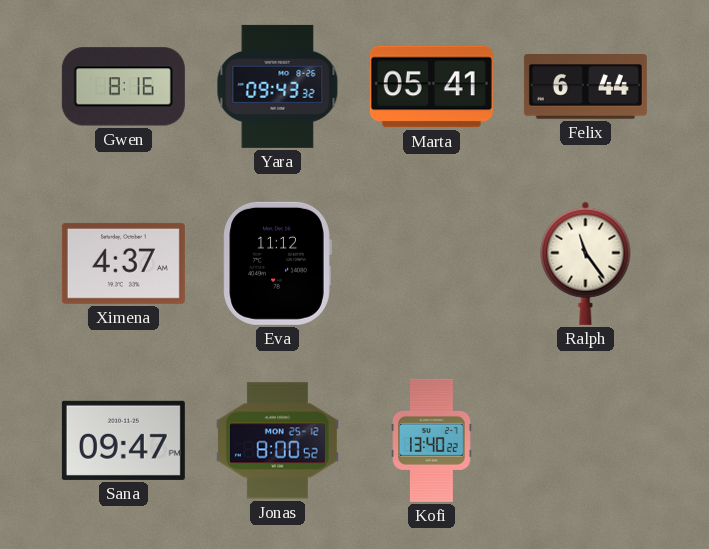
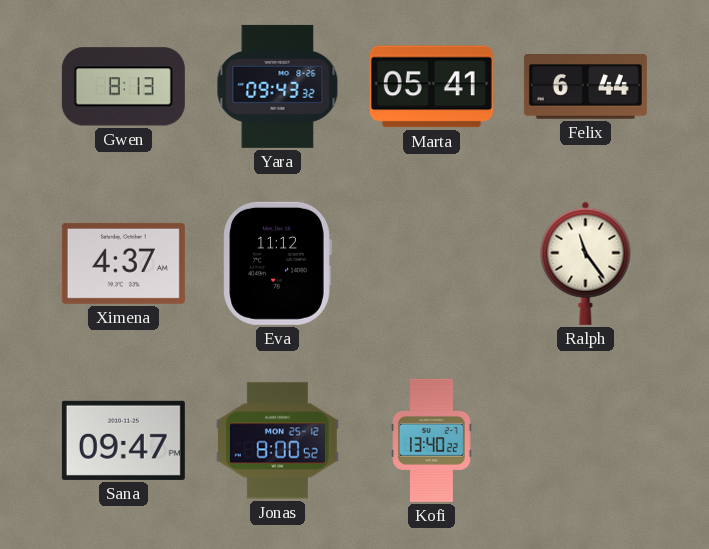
Gwen: 8:16 -> 8:13
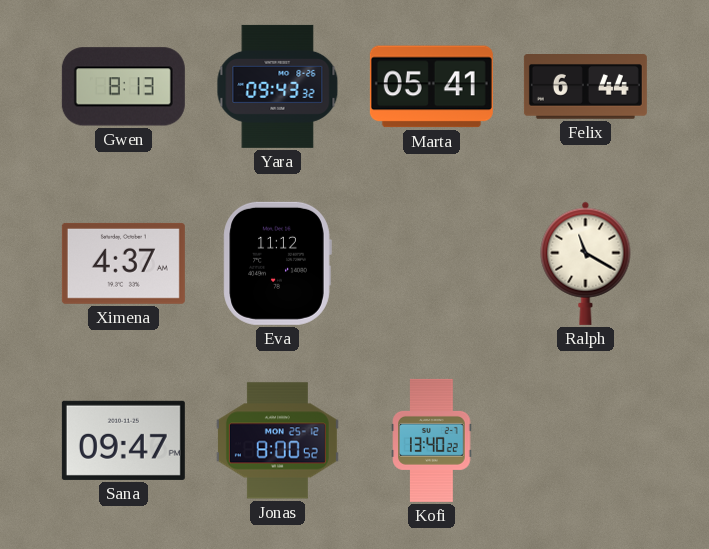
Ralph: 11:24 -> 11:20
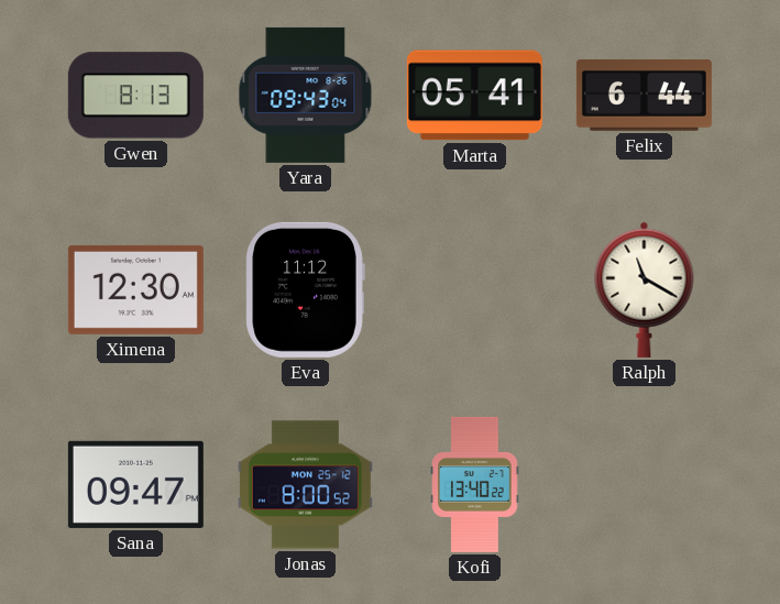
Yara: 09:43:32 -> 09:43:04
Ximena: 4:37 -> 12:30
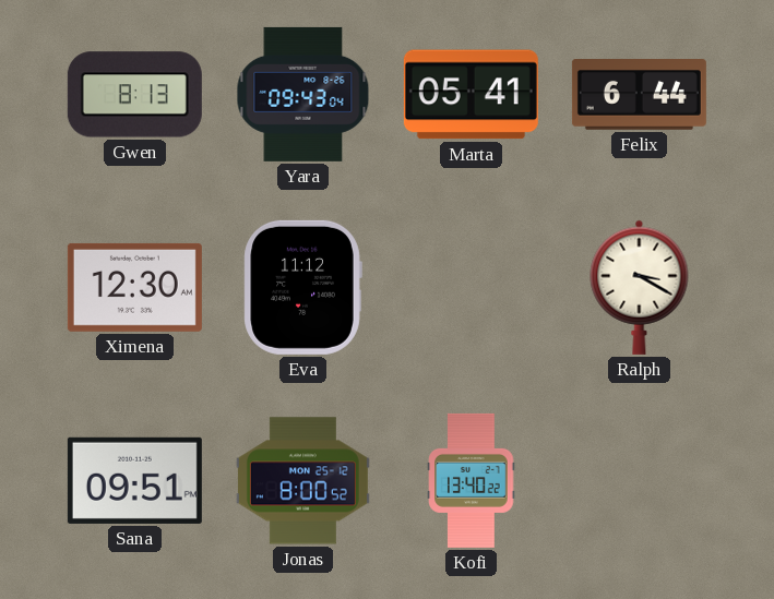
Ralph: 11:20 -> 3:20
Sana: 09:47 -> 09:51
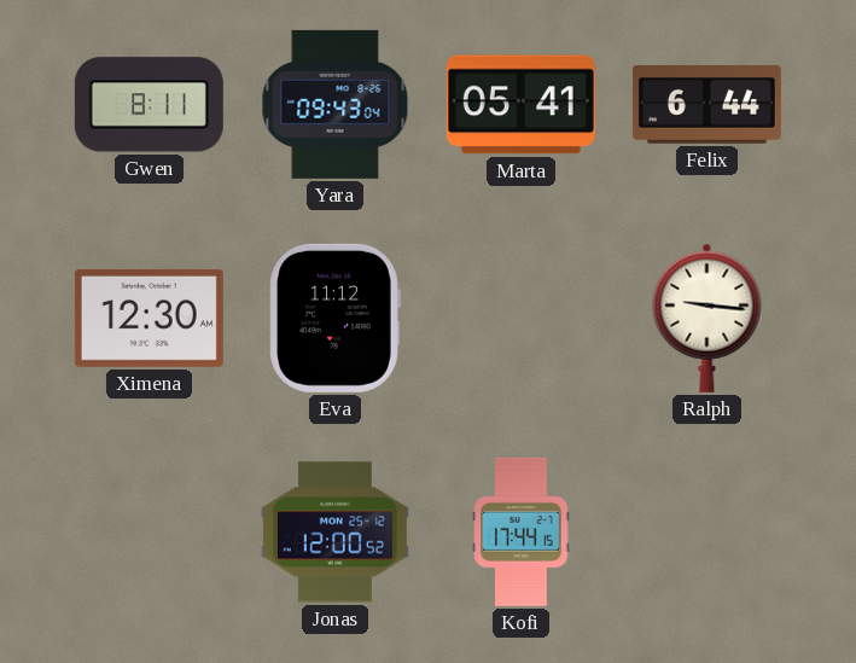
Gwen: 8:13 -> 8:11
Ralph: 3:20 -> 9:16
Sana: 09:51 -> none
Jonas: 8:00 -> 12:00
Kofi: 13:40 -> 17:44
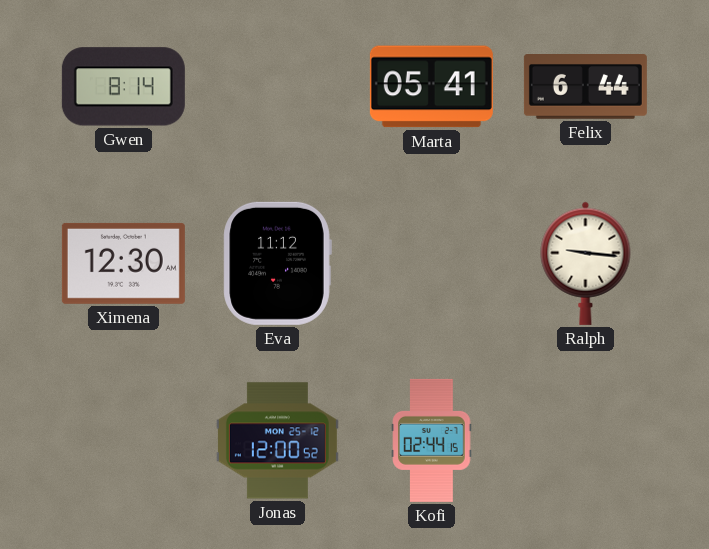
Gwen: 8:11 -> 8:14
Yara: 09:43 -> none
Kofi: 17:44 -> 02:44
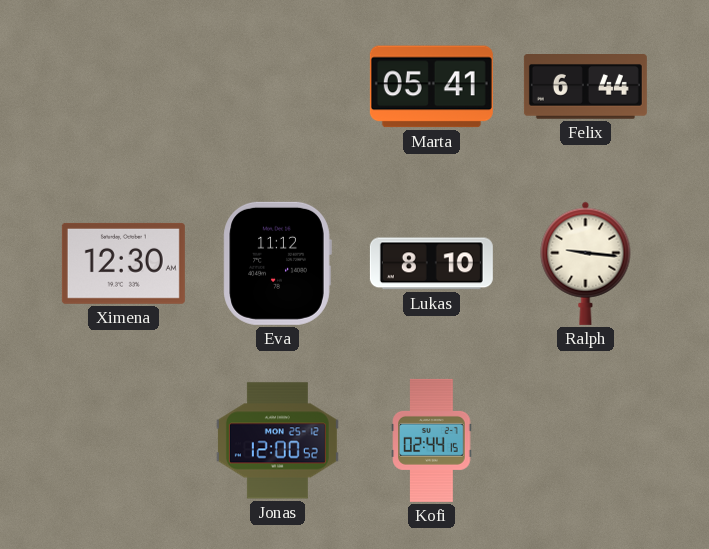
Gwen: 8:14 -> none
Lukas: none -> 8:10
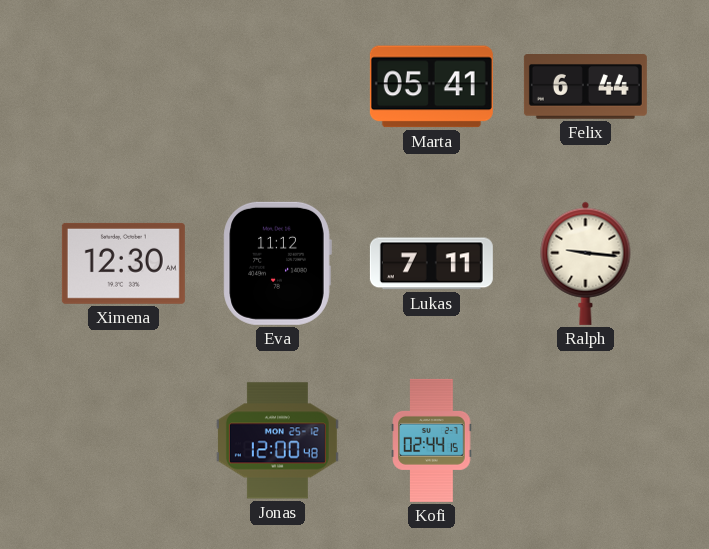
Lukas: 8:10 -> 7:11
Jonas: 12:00:52 -> 12:00:48
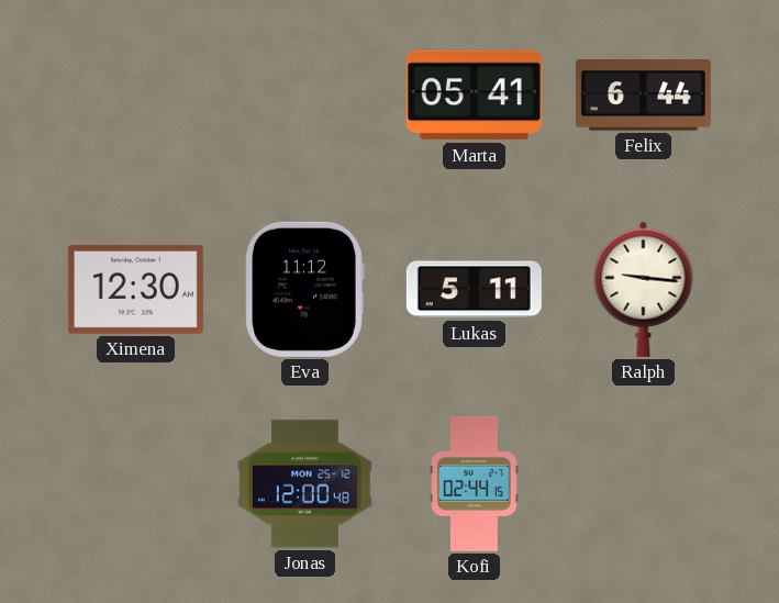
Lukas: 7:11 -> 5:11
